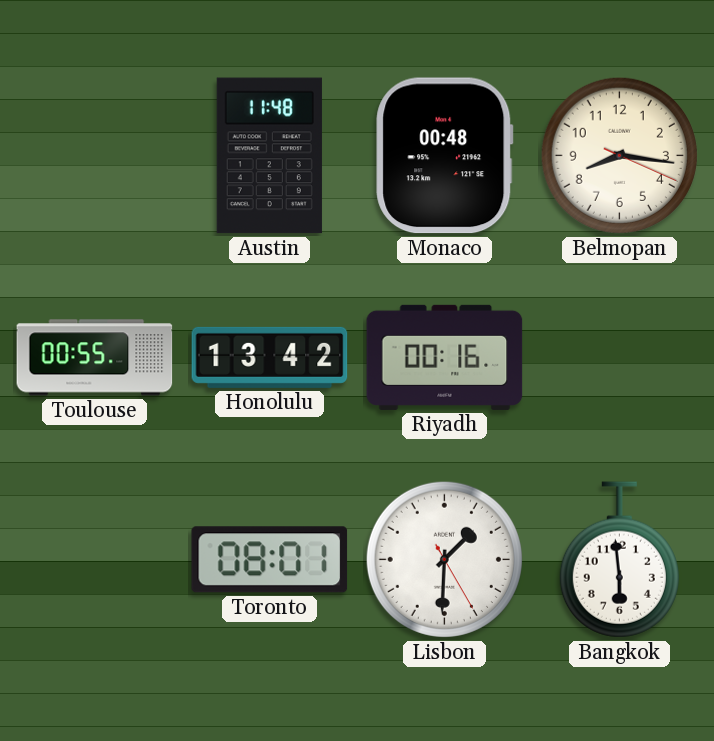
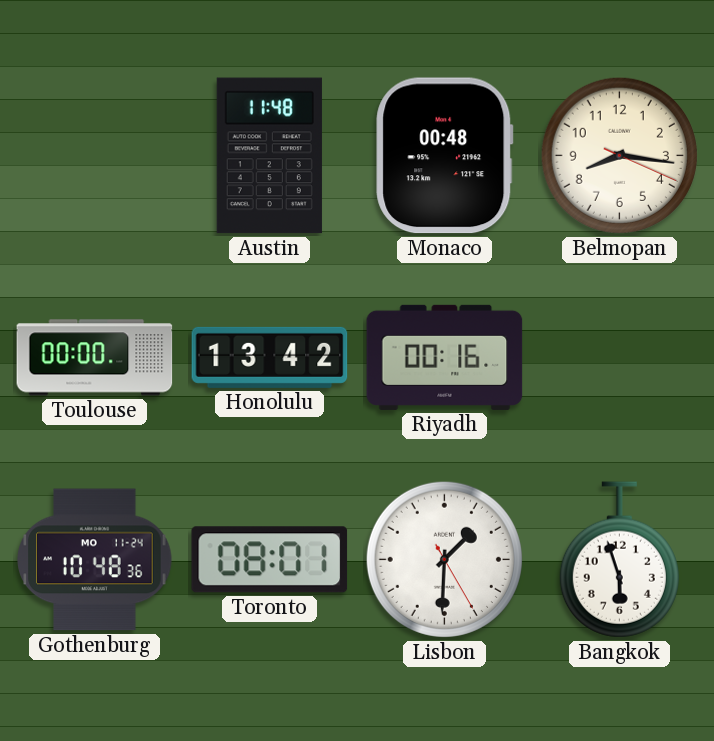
Toulouse: 00:55 -> 00:00
Gothenburg: none -> 10:48
Bangkok: 5:59 -> 5:57
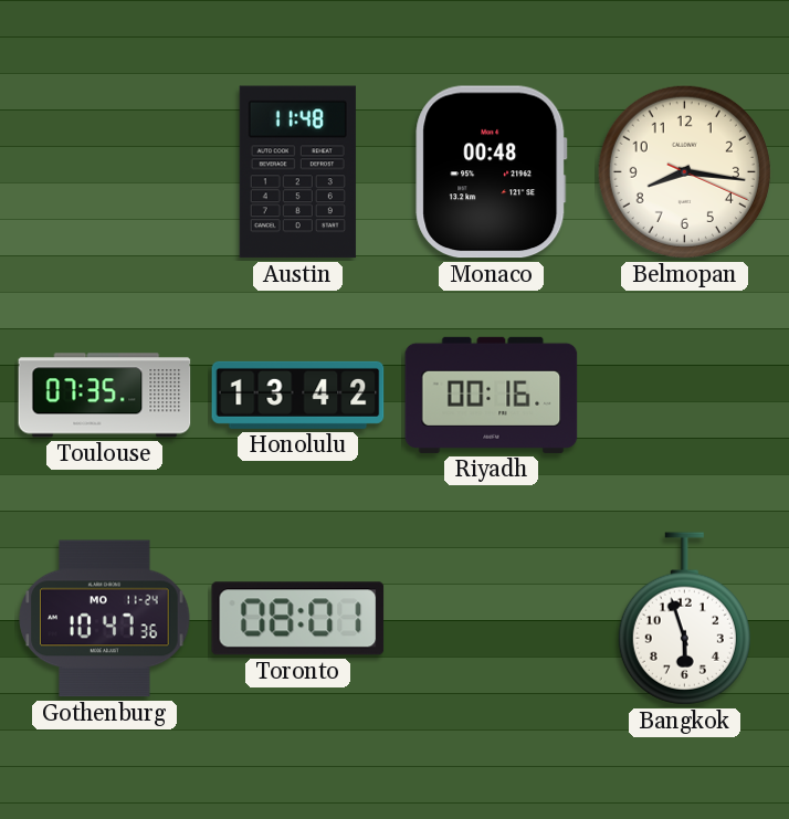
Toulouse: 00:00 -> 07:35
Gothenburg: 10:48 -> 10:47
Lisbon: 1:30 -> none
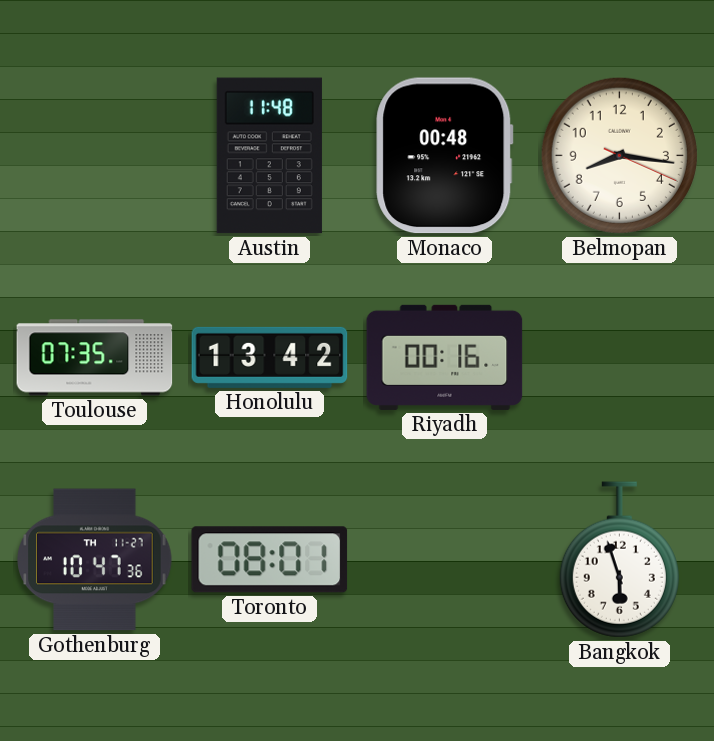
Gothenburg date: MO 11-24 -> TH 11-27
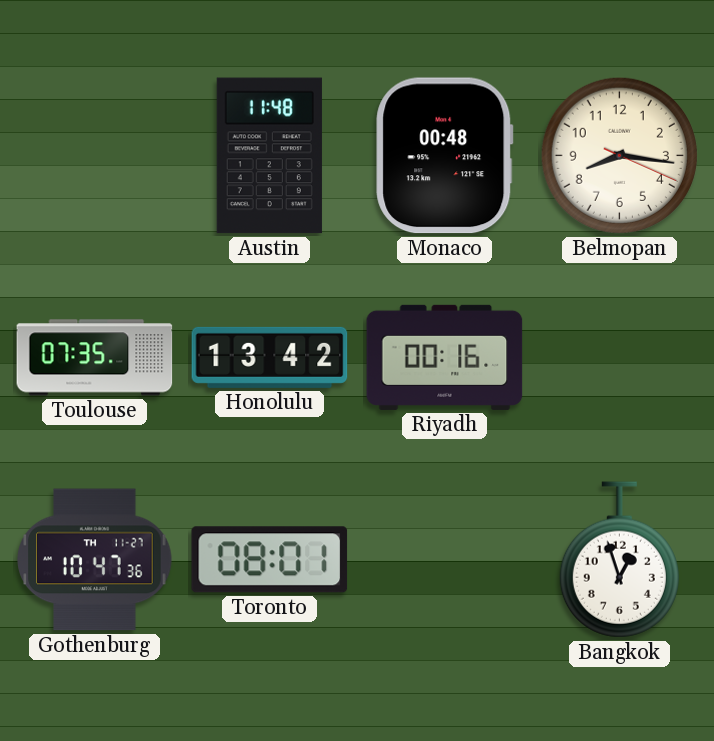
Bangkok: 5:57 -> 12:57
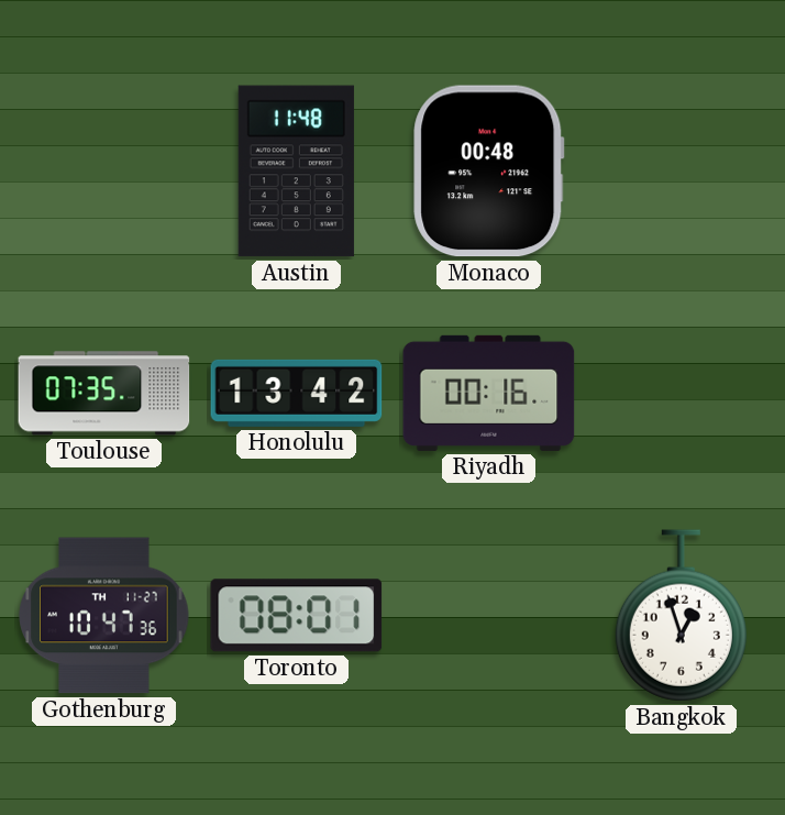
Belmopan: 8:16 -> none
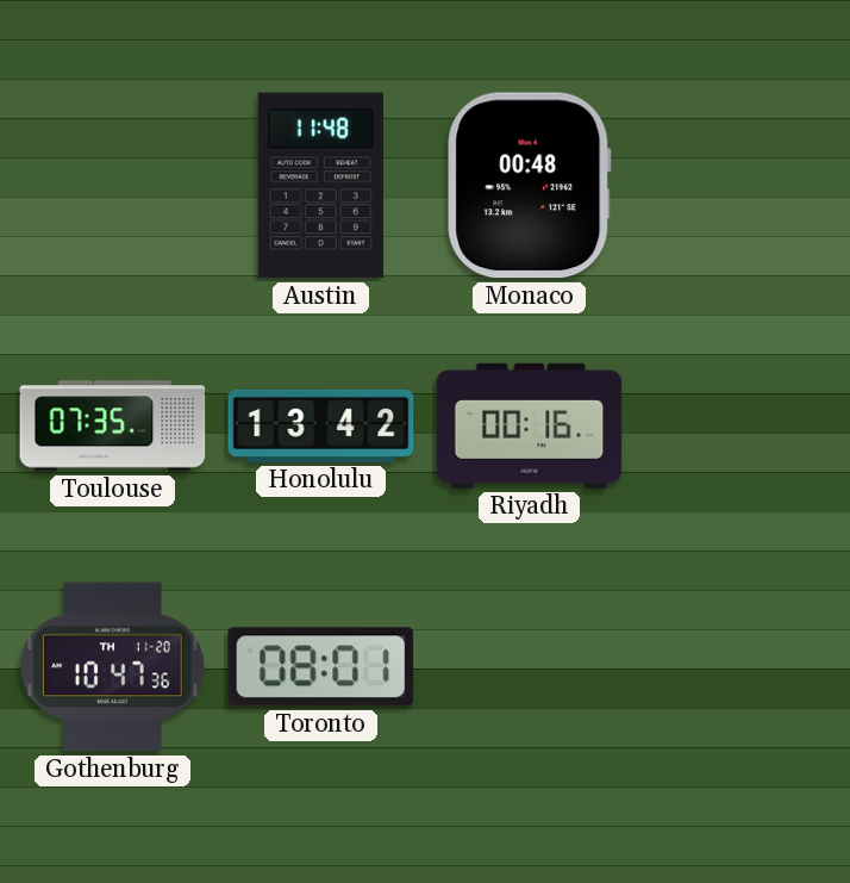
Gothenburg date: TH 11-27 -> TH 11-20
Bangkok: 12:57 -> none
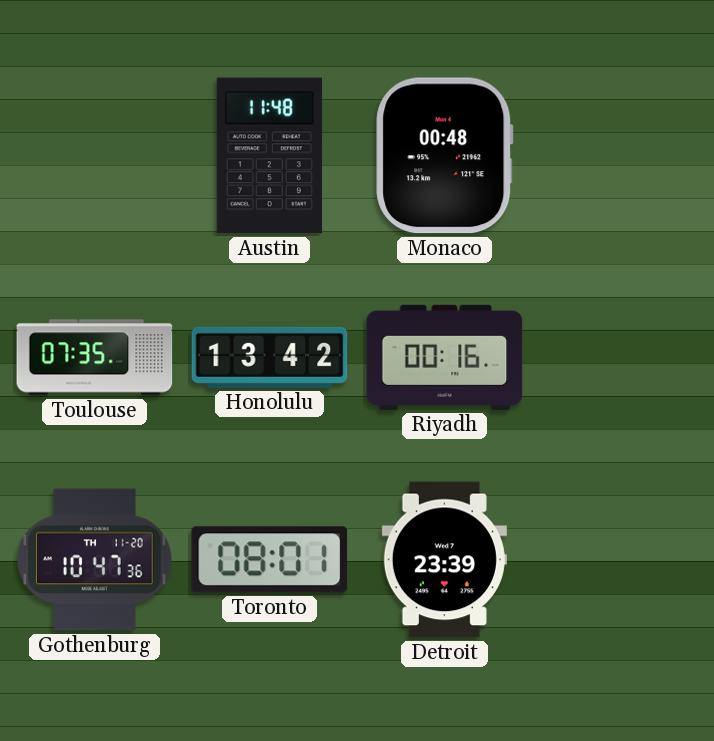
Detroit: none -> 23:39
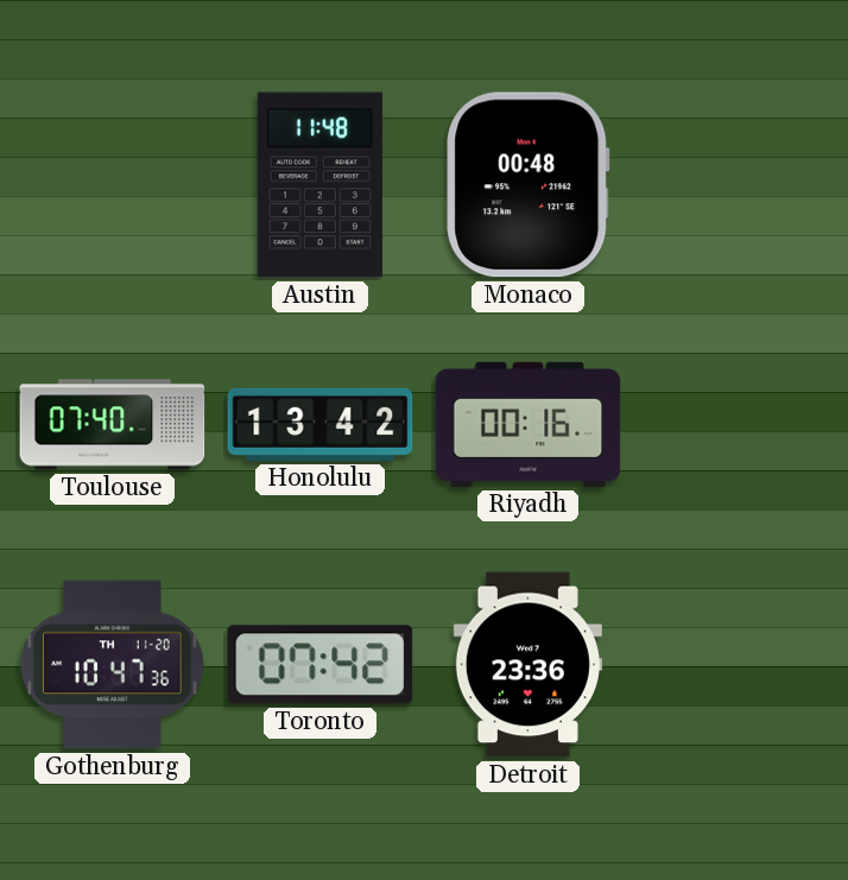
Toulouse: 07:35 -> 07:40
Toronto: 08:01 -> 07:42
Detroit: 23:39 -> 23:36
